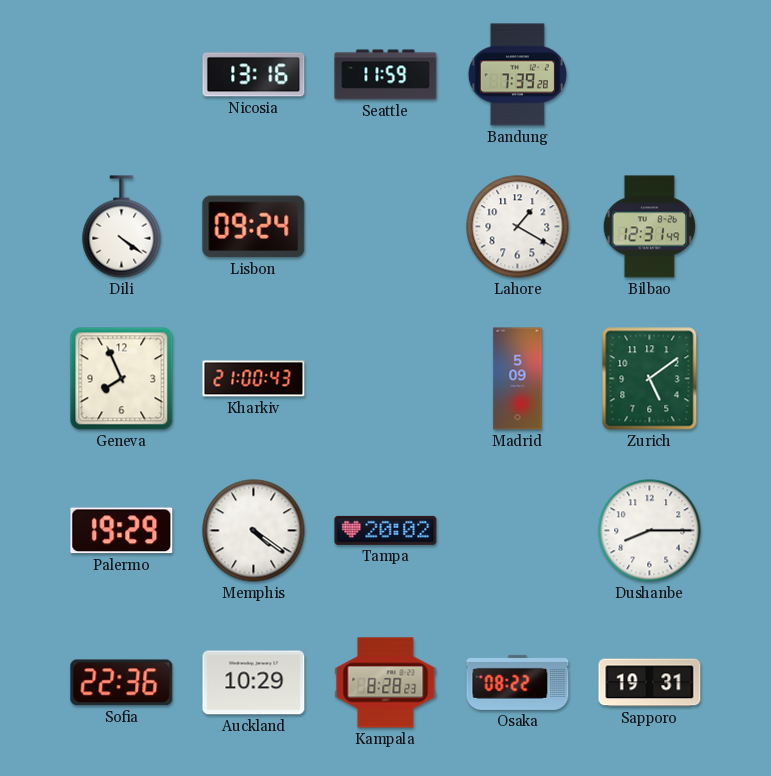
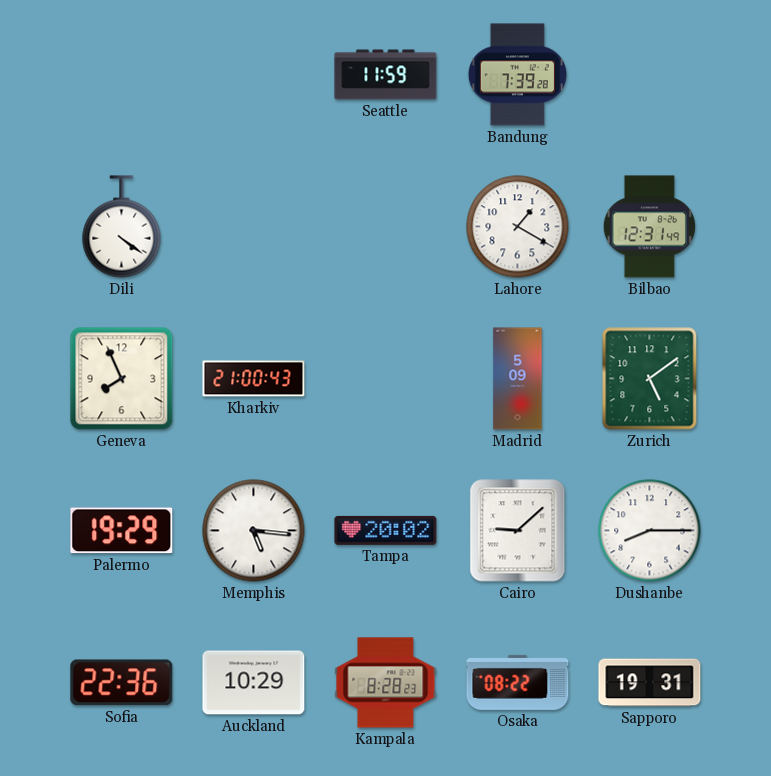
Nicosia: 13:16 -> none
Lisbon: 09:24 -> none
Memphis: 4:21 -> 5:16
Cairo: none -> 9:08
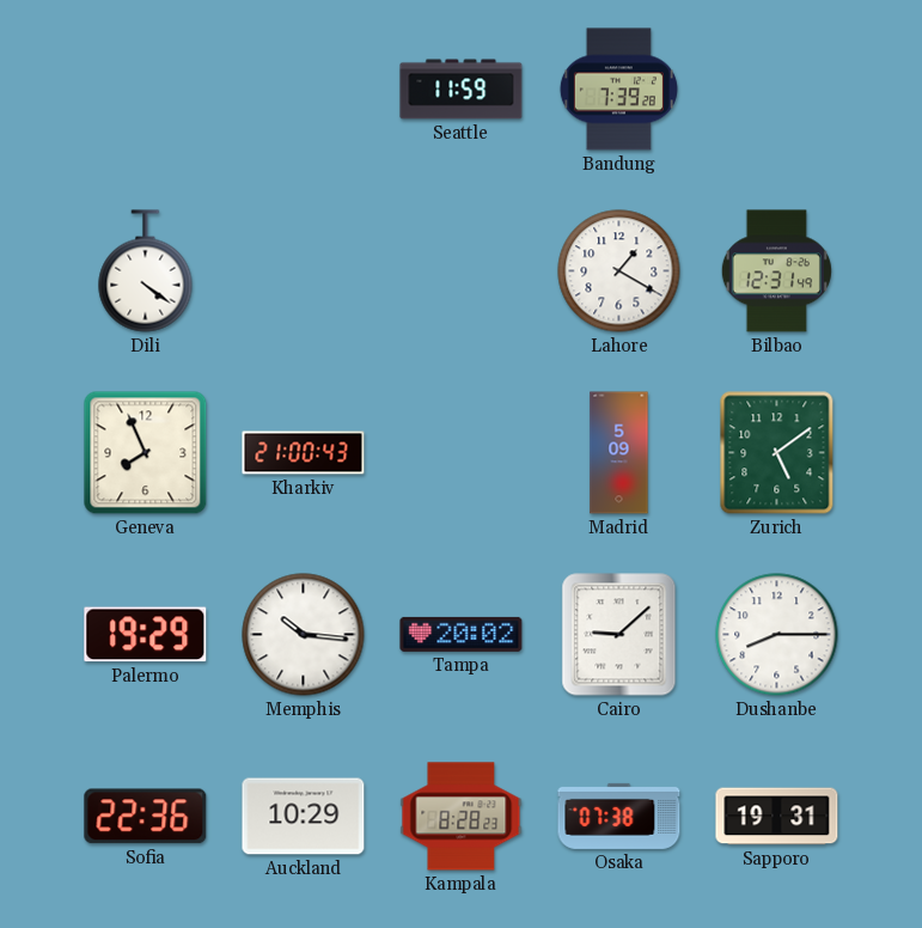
Memphis: 5:16 -> 10:16
Osaka: 08:22 -> 07:38
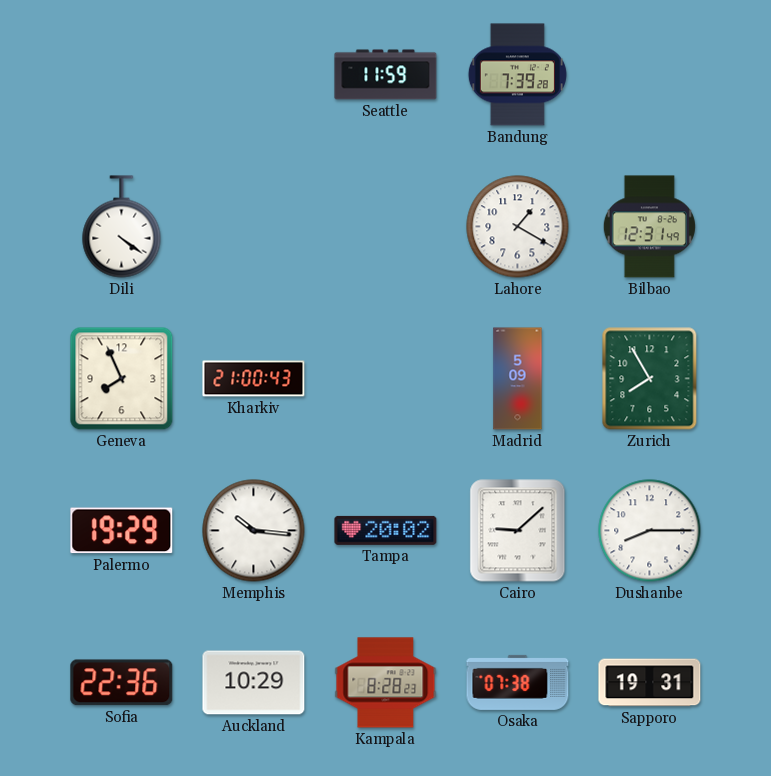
Zurich: 5:09 -> 7:55
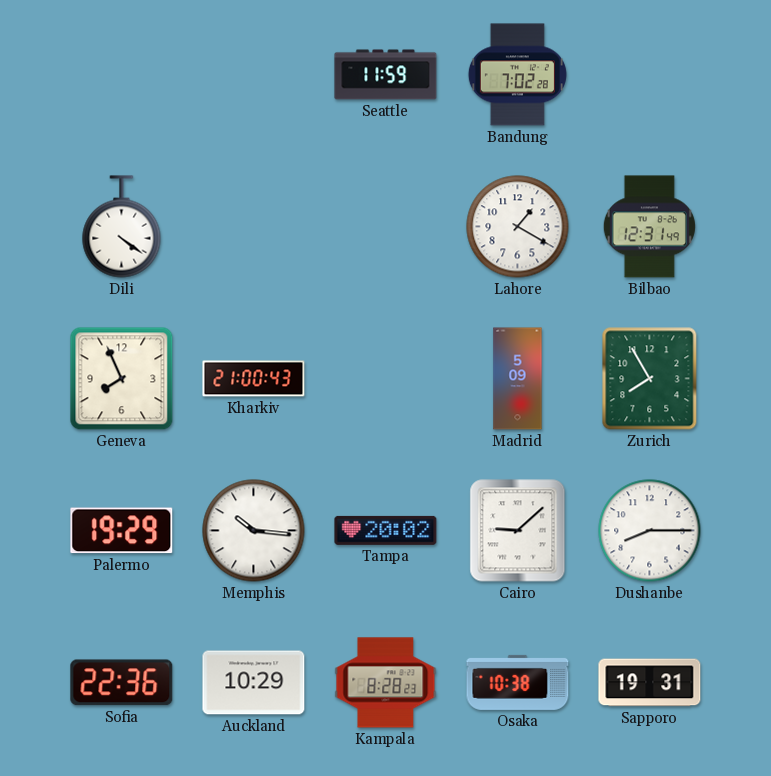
Bandung: 7:39 -> 7:02
Osaka: 07:38 -> 10:38
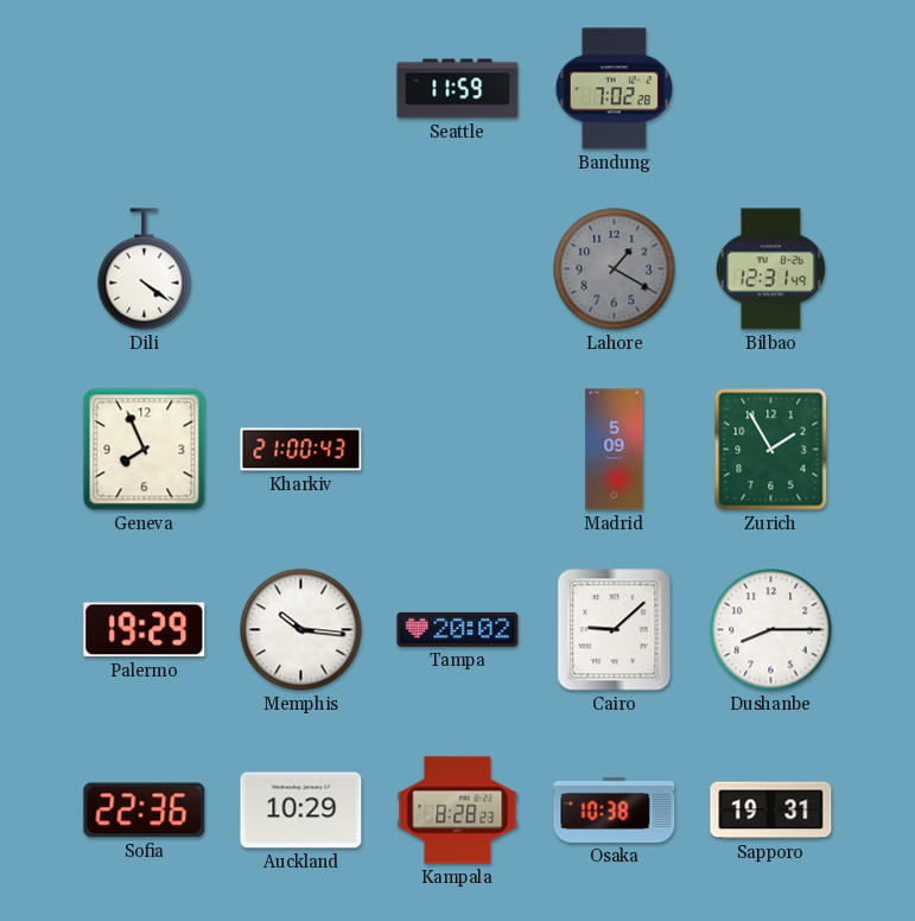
Lahore dial: white -> grey
Zurich: 7:55 -> 1:55
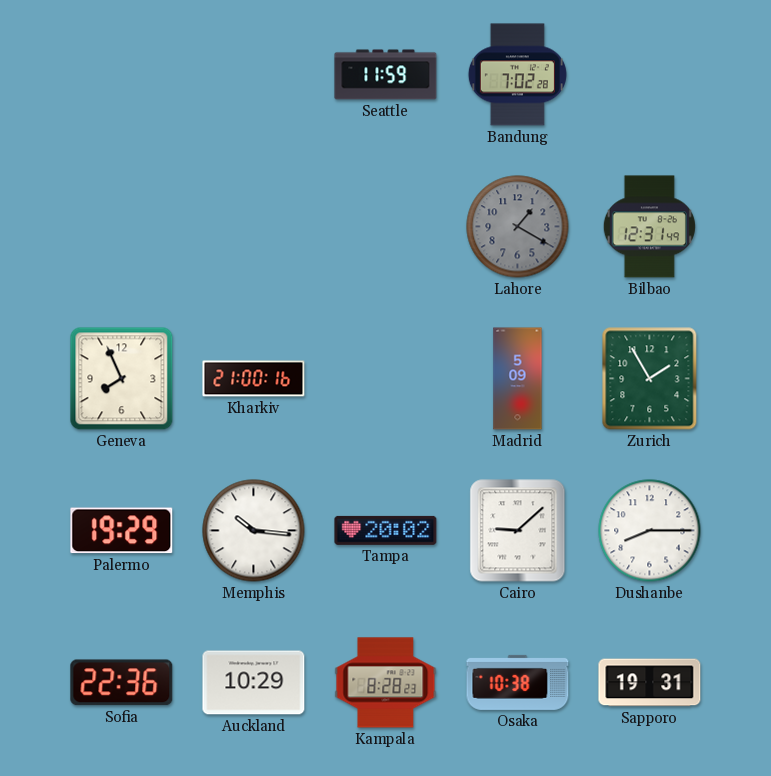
Dili: 4:21 -> none
Kharkiv: 21:00:43 -> 21:00:16
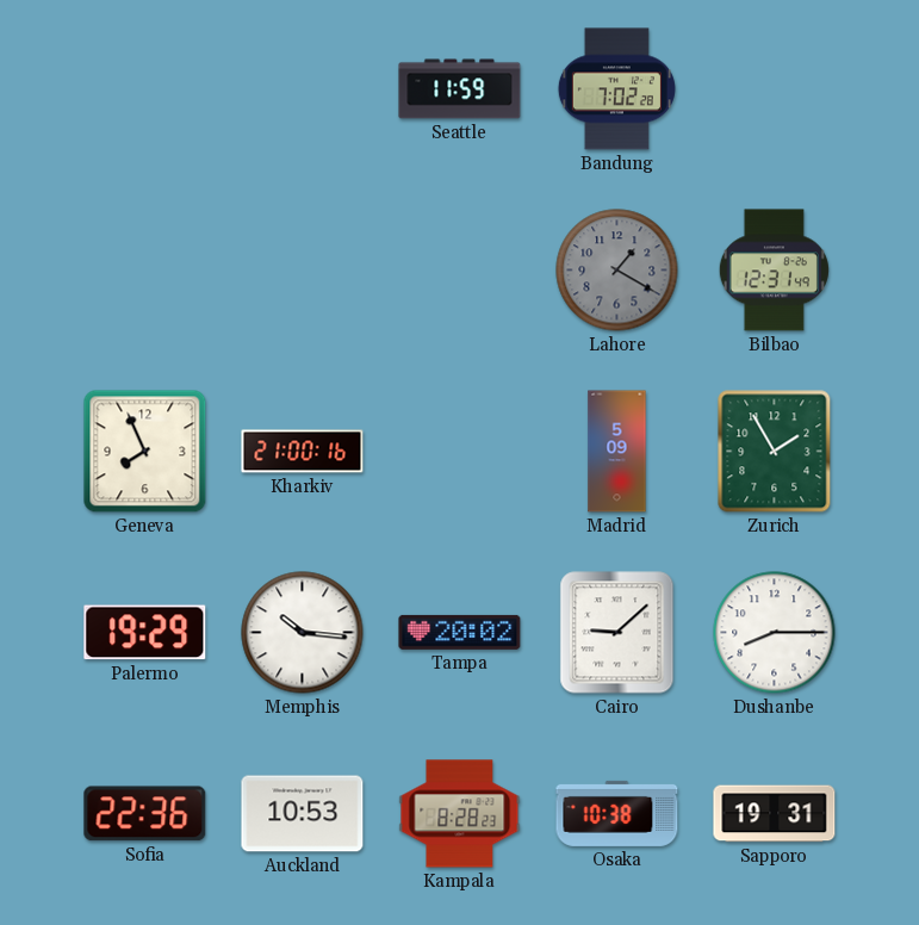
Auckland: 10:29 -> 10:53
